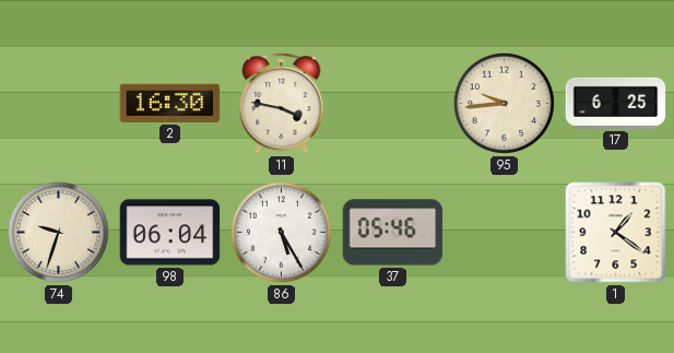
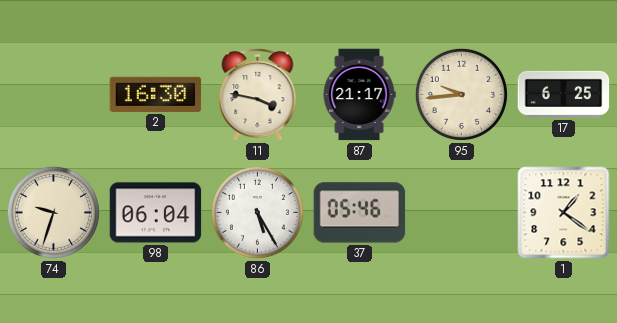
87: none -> 21:17
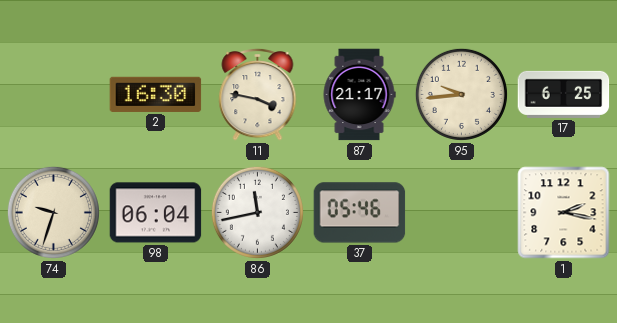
86: 5:25 -> 11:43
1: 1:21 -> 2:17
